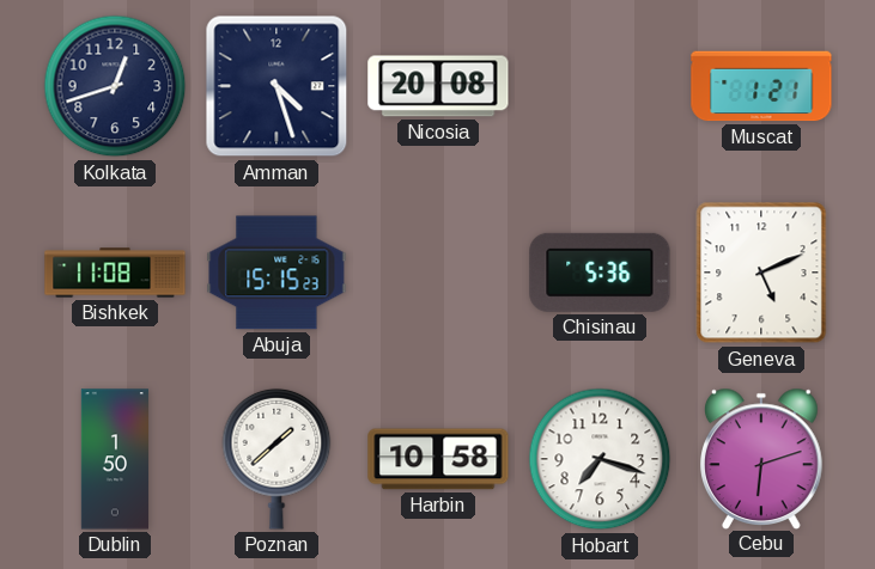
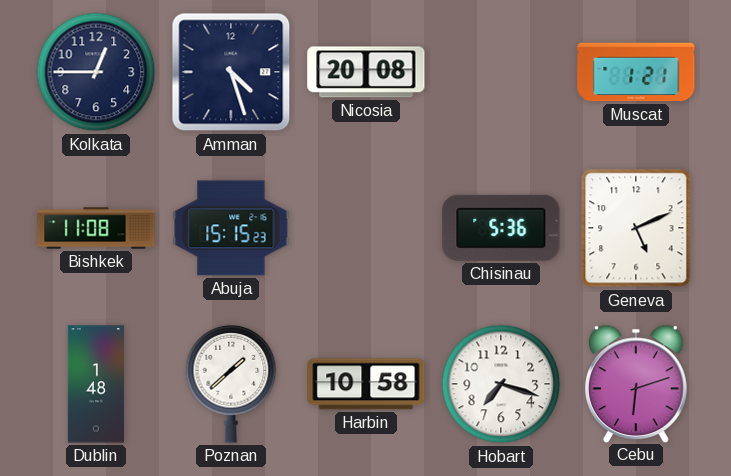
Kolkata: 12:42 -> 12:45
Dublin: 1:50 -> 1:48
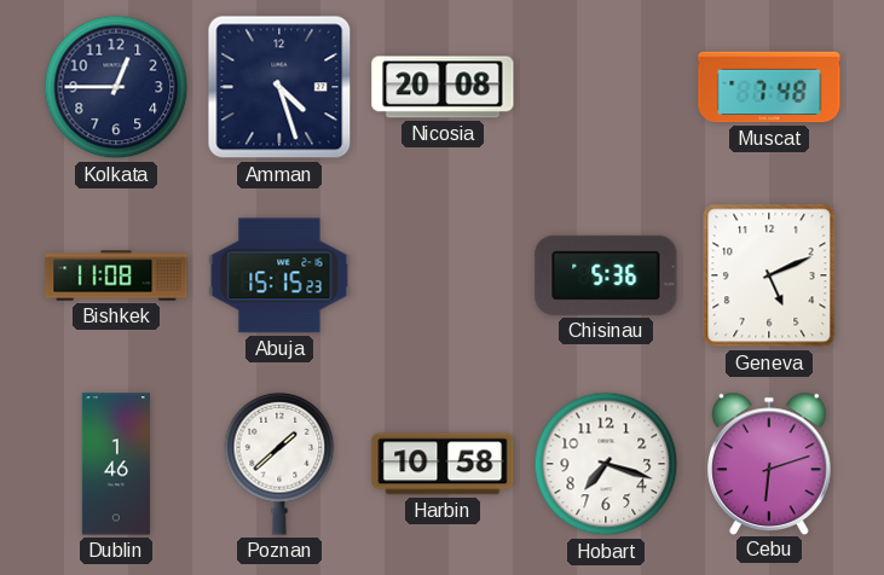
Muscat: 1:21 -> 7:48
Dublin: 1:48 -> 1:46
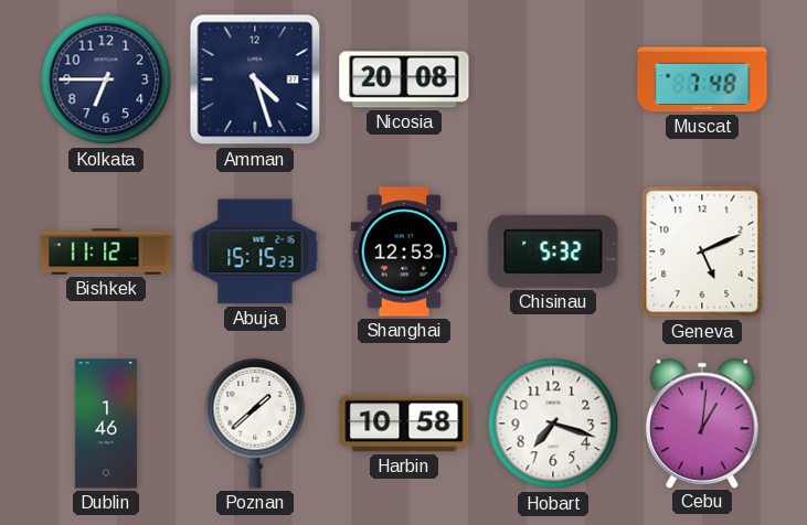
Kolkata: 12:45 -> 6:45
Bishkek: 11:08 -> 11:12
Shanghai: none -> 12:53
Chisinau: 5:36 -> 5:32
Cebu: 6:12 -> 1:01
